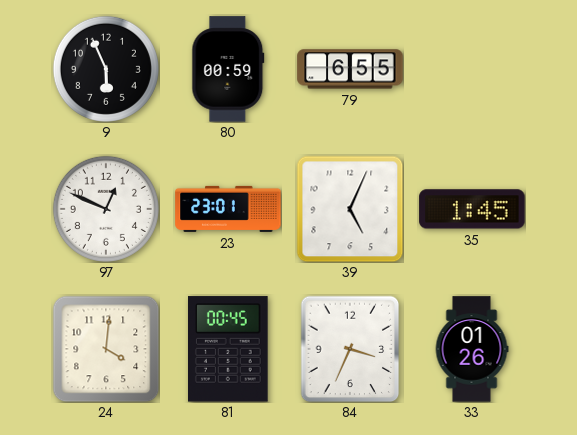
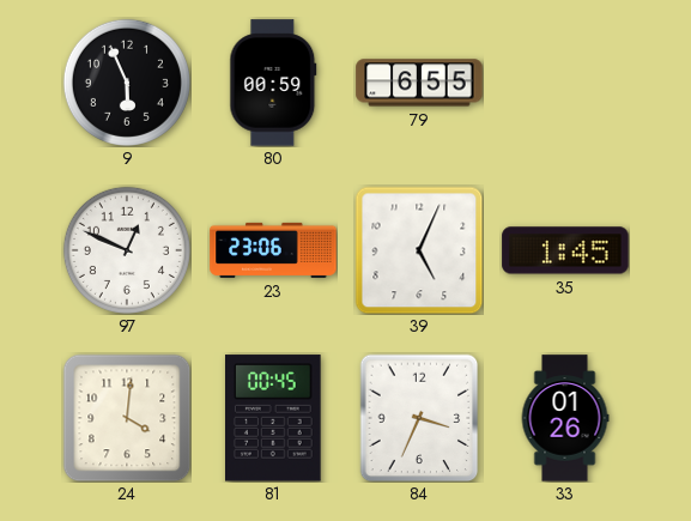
23: 23:01 -> 23:06
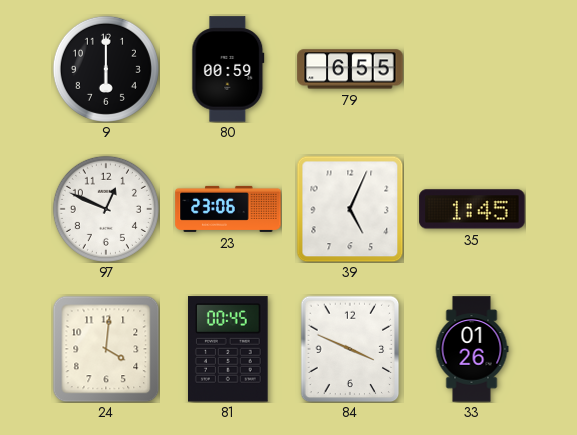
9: 5:56 -> 6:00
84: 3:34 -> 3:49
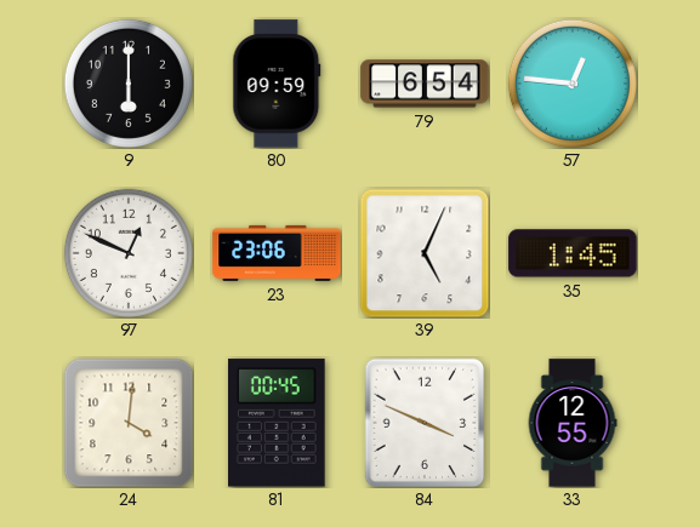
80: 00:59 -> 09:59
79: 6:55 -> 6:54
57: none -> 12:46
33: 01:26 -> 12:55
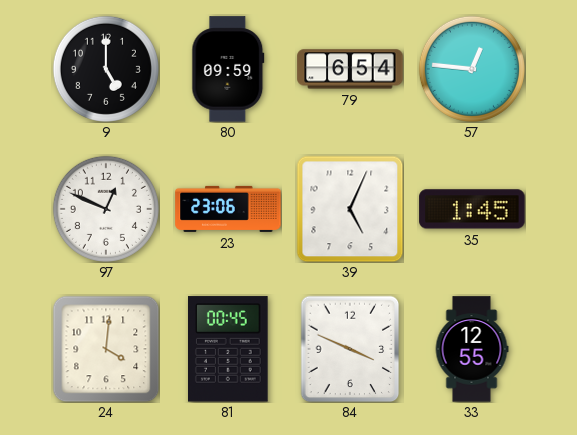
9: 6:00 -> 5:00
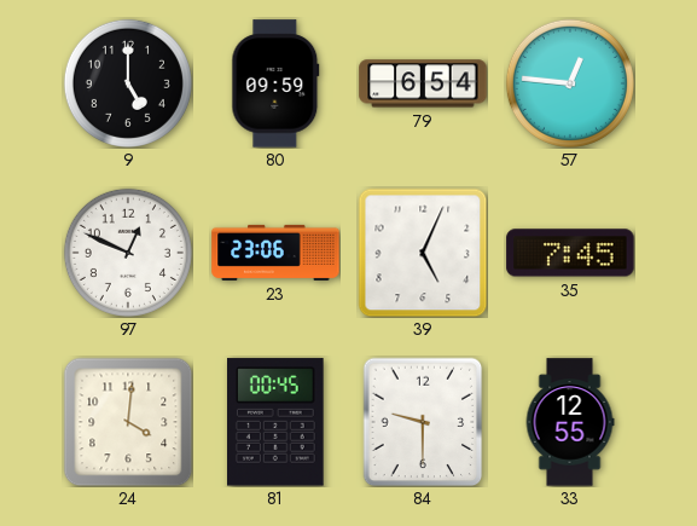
35: 1:45 -> 7:45
84: 3:49 -> 9:30
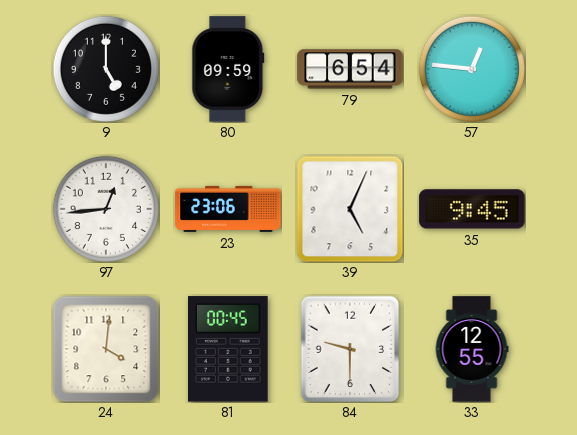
97: 12:49 -> 12:44
35: 7:45 -> 9:45
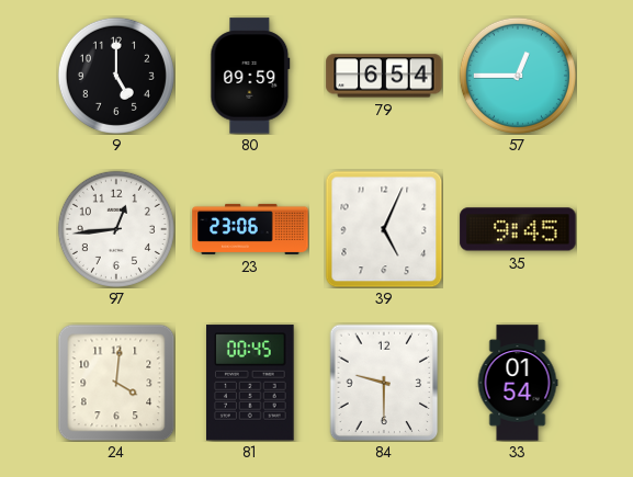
57: 12:46 -> 12:45
33: 12:55 -> 01:54
